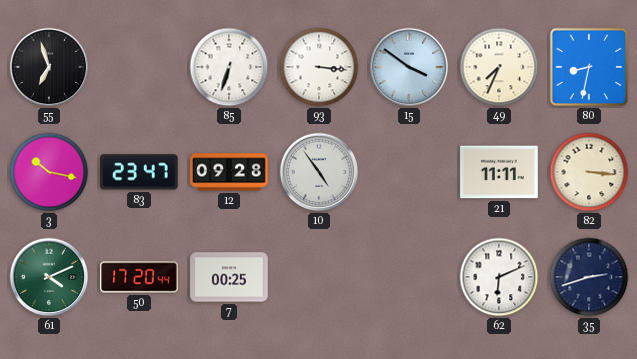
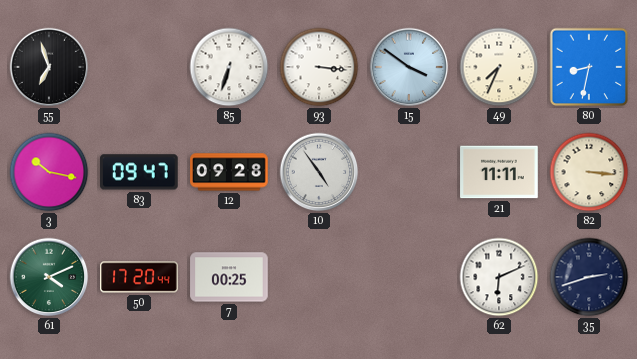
83: 23:47 -> 09:47
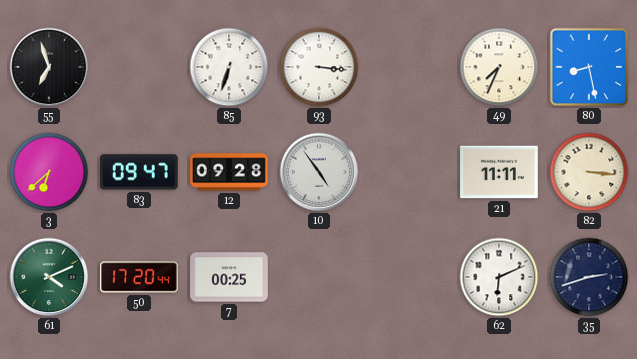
15: 3:51 -> none
80: 8:32 -> 8:28
3: 10:17 -> 6:38
